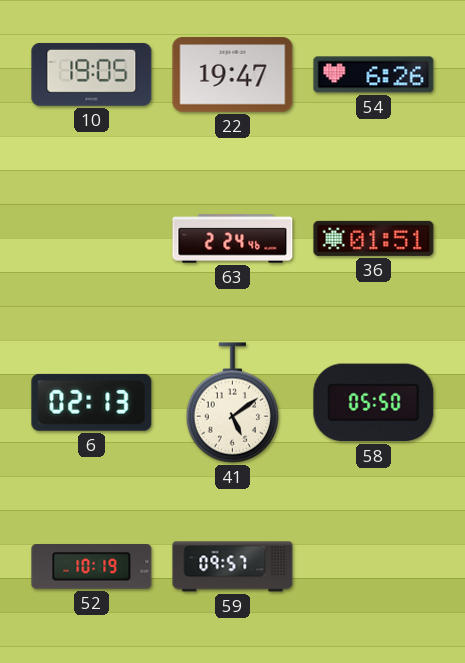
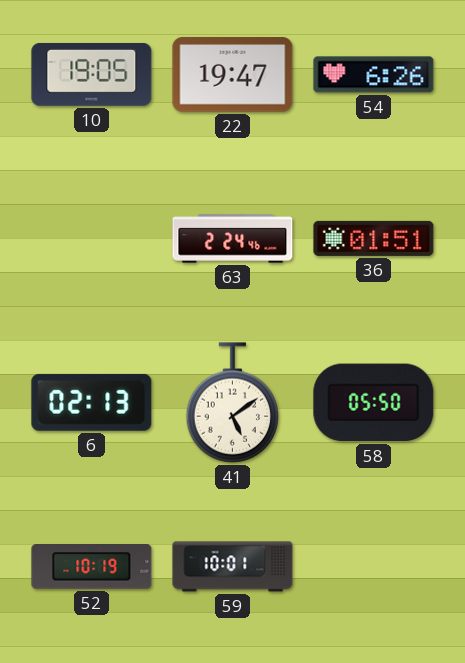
59: 09:57 -> 10:01
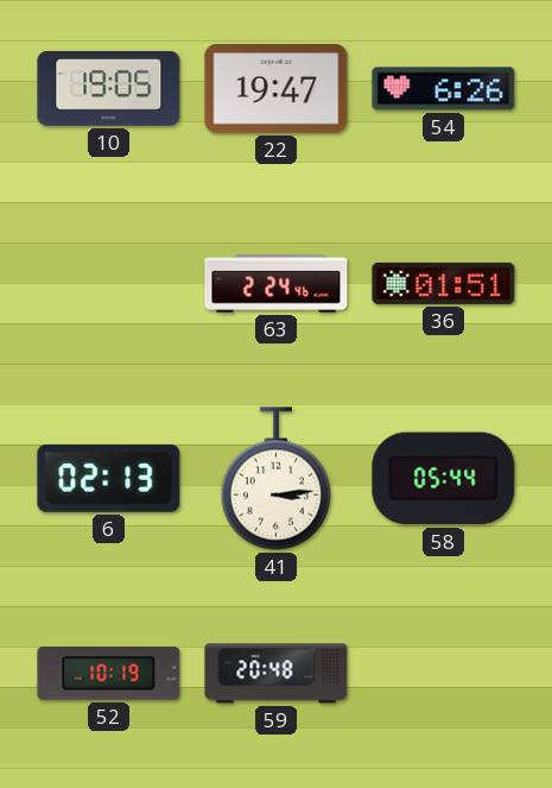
41: 5:09 -> 3:14
58: 05:50 -> 05:44
59: 10:01 -> 20:48
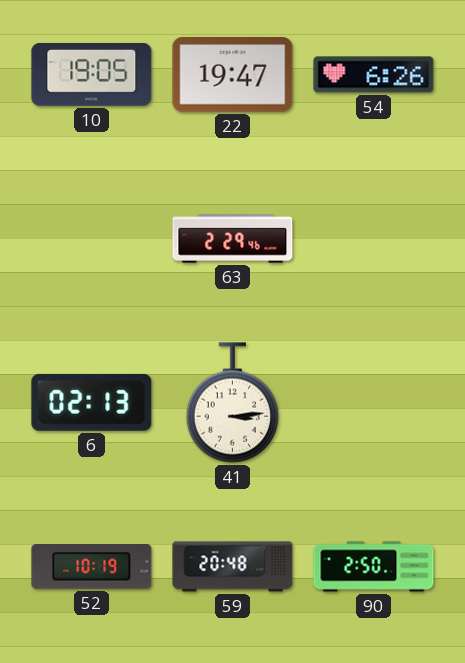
63: 2:24 -> 2:29
36: 01:51 -> none
58: 05:44 -> none
90: none -> 2:50
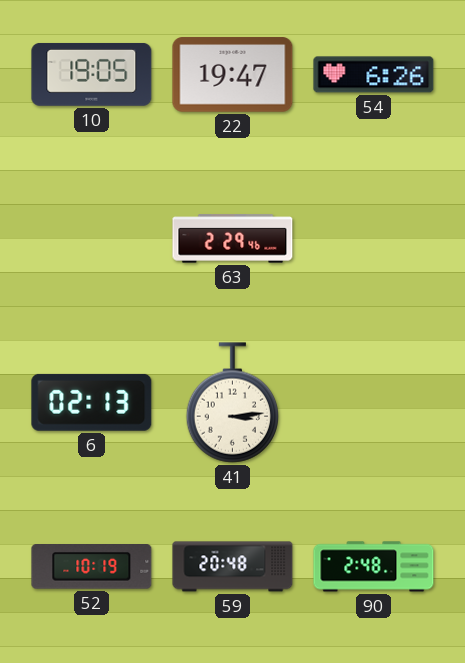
90: 2:50 -> 2:48
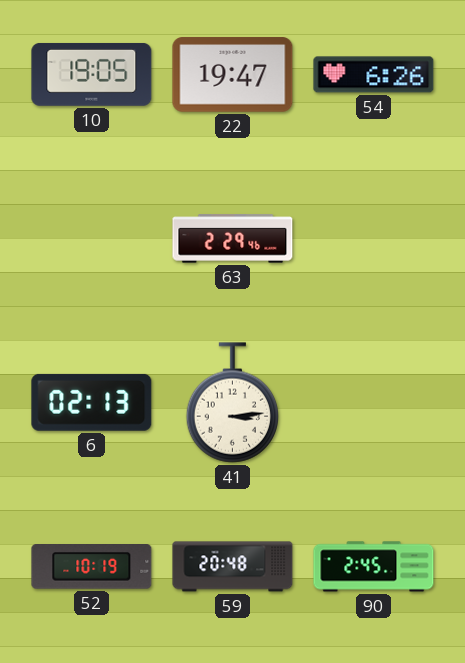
90: 2:48 -> 2:45
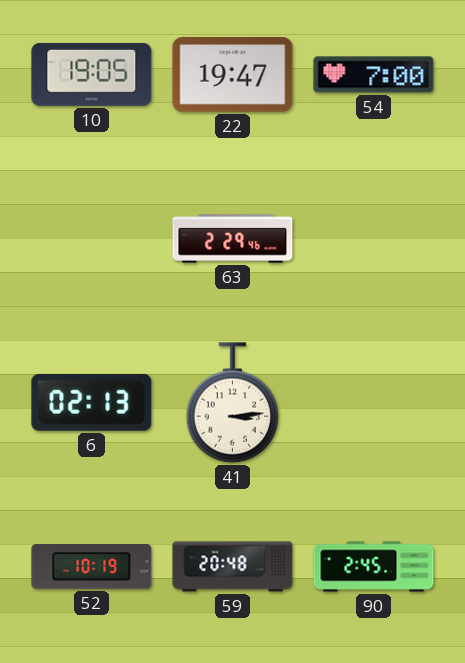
54: 6:26 -> 7:00
